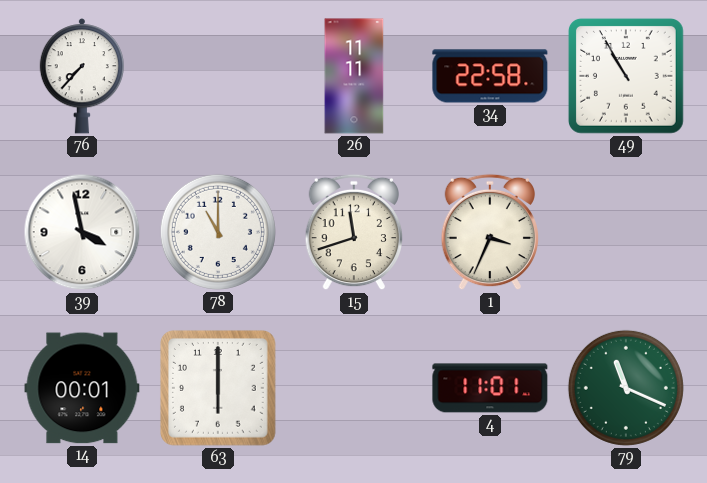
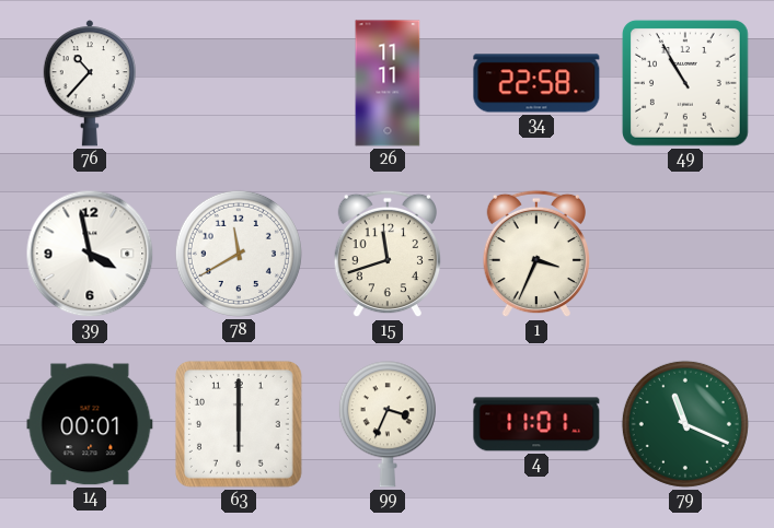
76: 7:37 -> 10:37
78: 11:00 -> 11:40
99: none -> 3:34
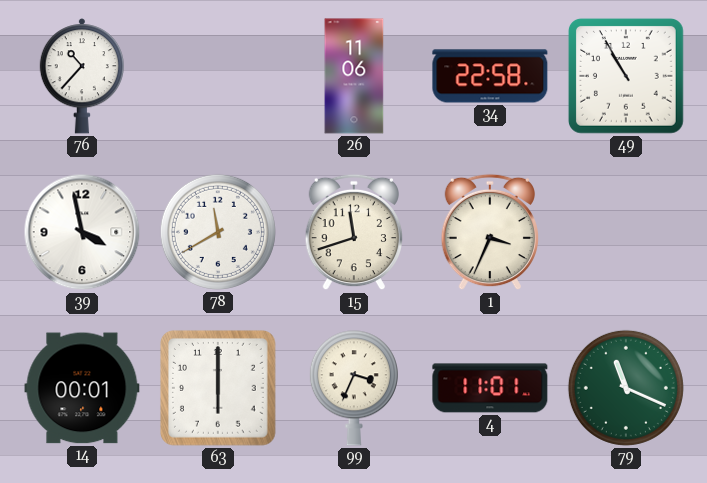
26: 11:11 -> 11:06
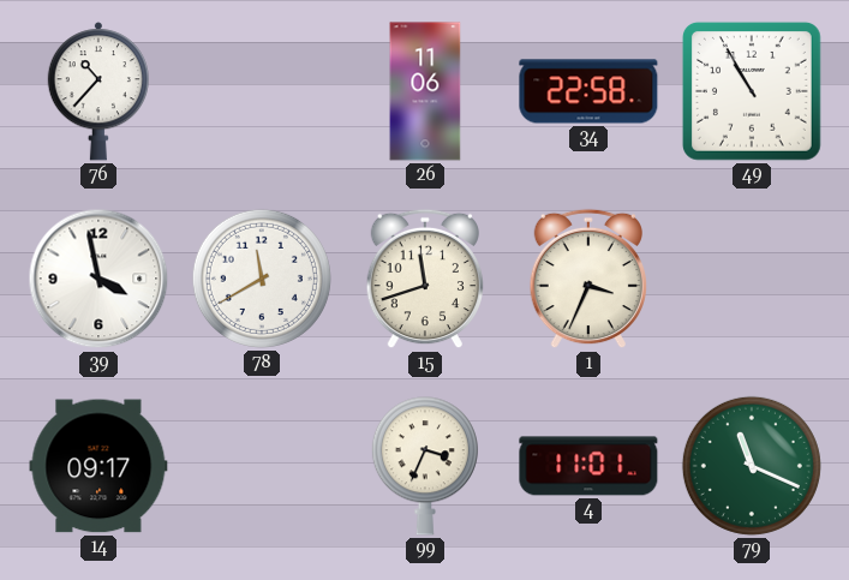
14: 00:01 -> 09:17
63: 6:00 -> none
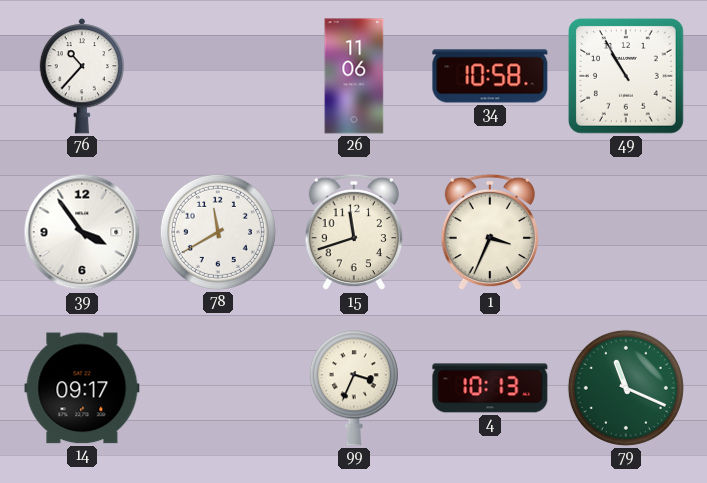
34: 22:58 -> 10:58
39: 3:58 -> 3:54
4: 11:01 -> 10:13
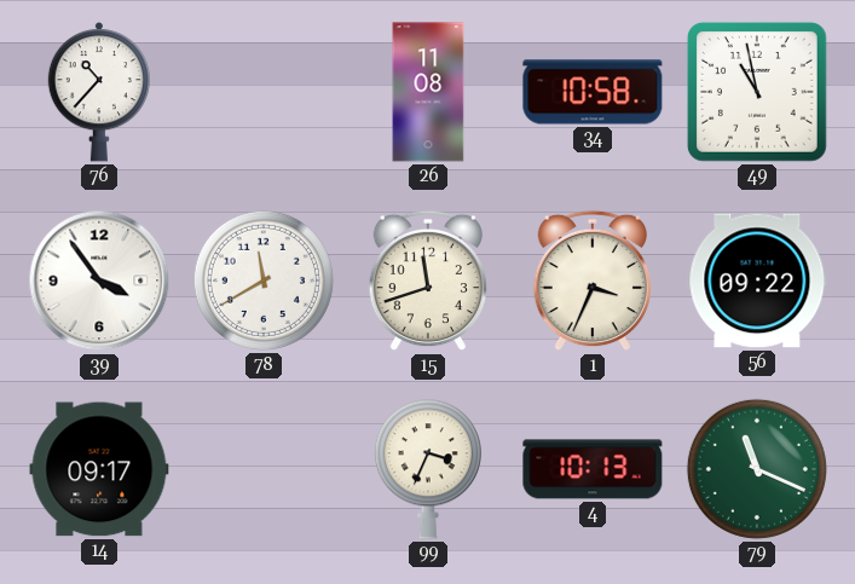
26: 11:06 -> 11:08
49: 10:55 -> 10:58
56: none -> 09:22
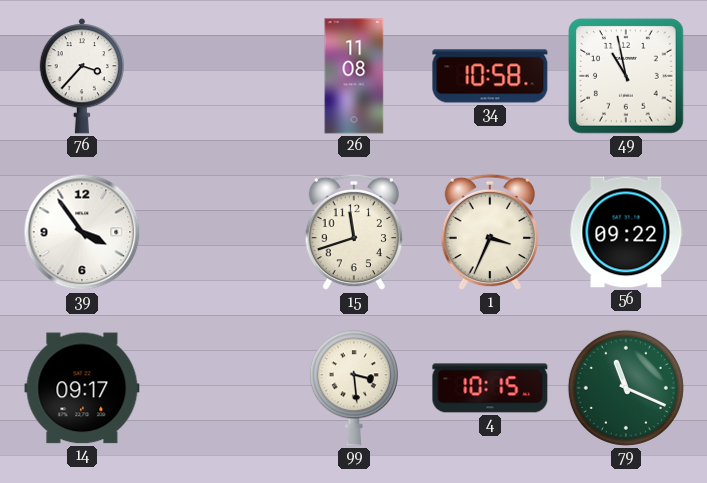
76: 10:37 -> 3:37
78: 11:40 -> none
99: 3:34 -> 3:29
4: 10:13 -> 10:15
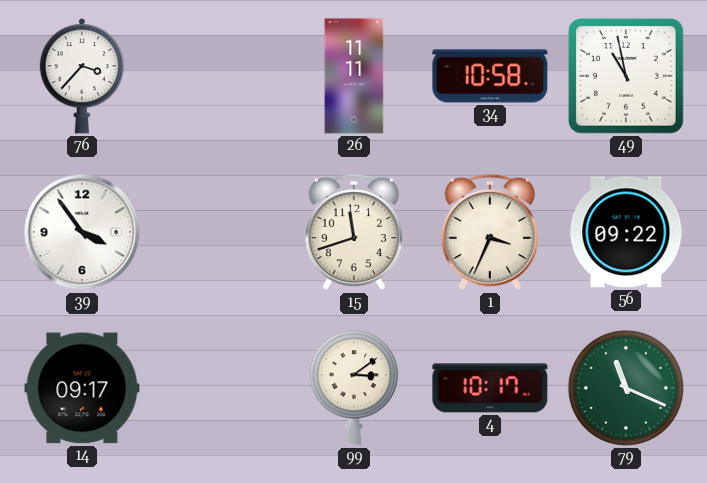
26: 11:08 -> 11:11
99: 3:29 -> 3:09
4: 10:15 -> 10:17
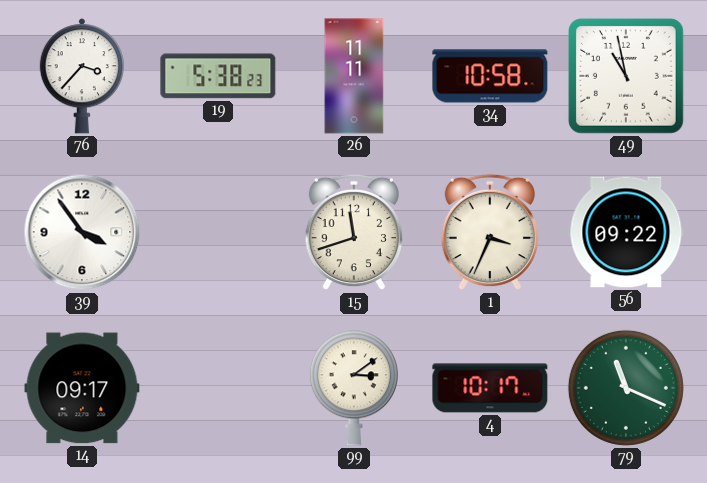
19: none -> 5:38
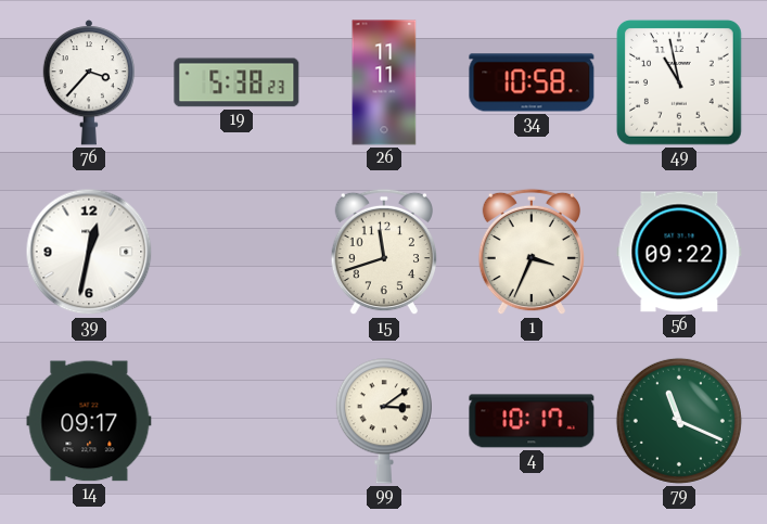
39: 3:54 -> 12:32
